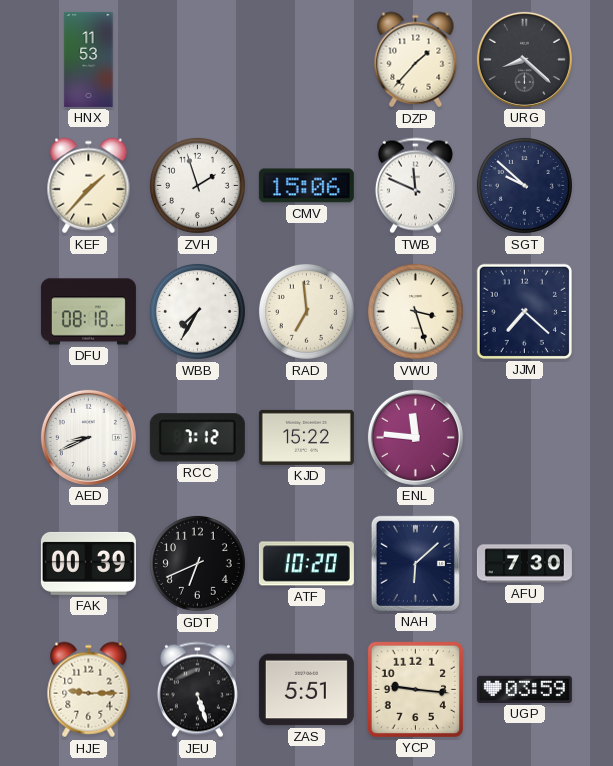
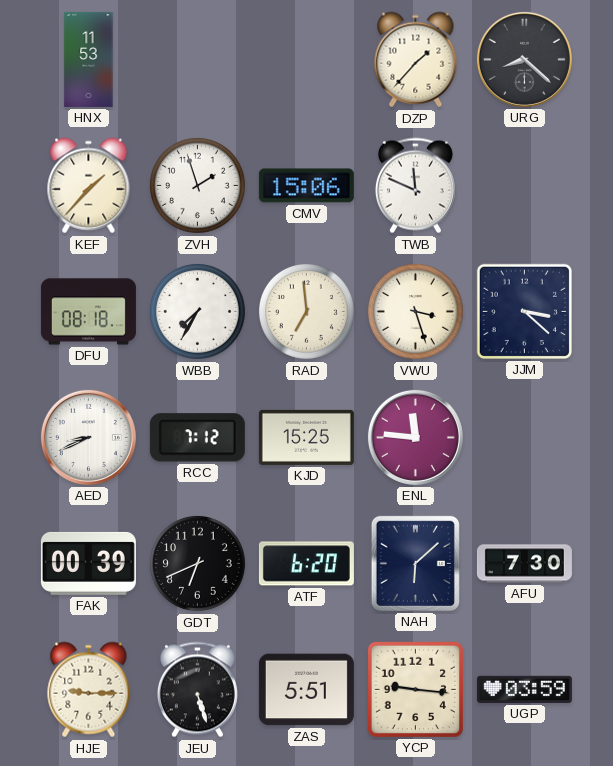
SGT: 9:52 -> none
JJM: 7:22 -> 3:22
KJD: 15:22 -> 15:25
ATF: 10:20 -> 6:20
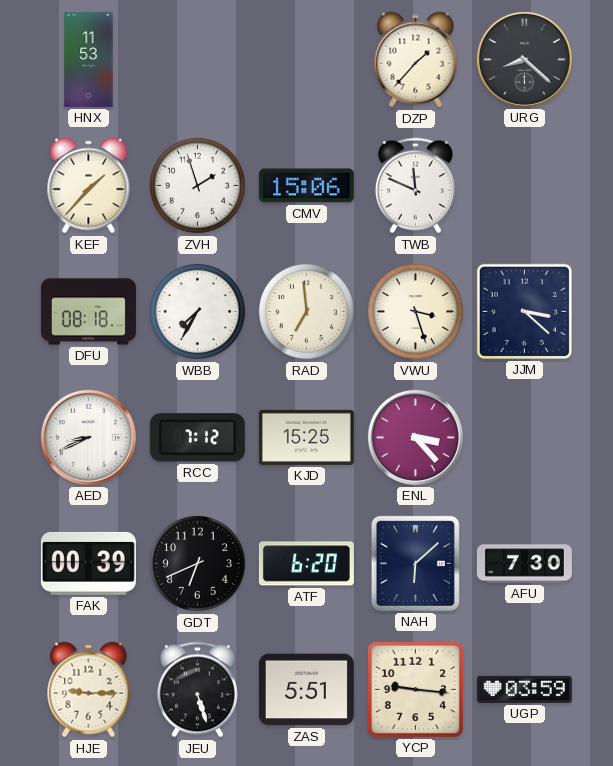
ENL: 11:46 -> 3:23
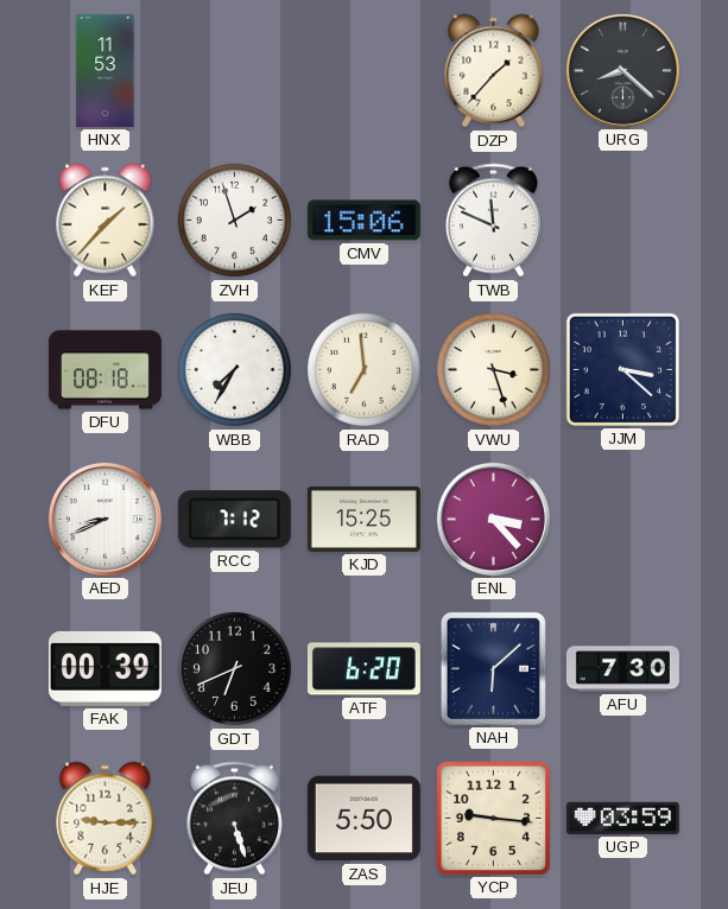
ZAS: 5:51 -> 5:50
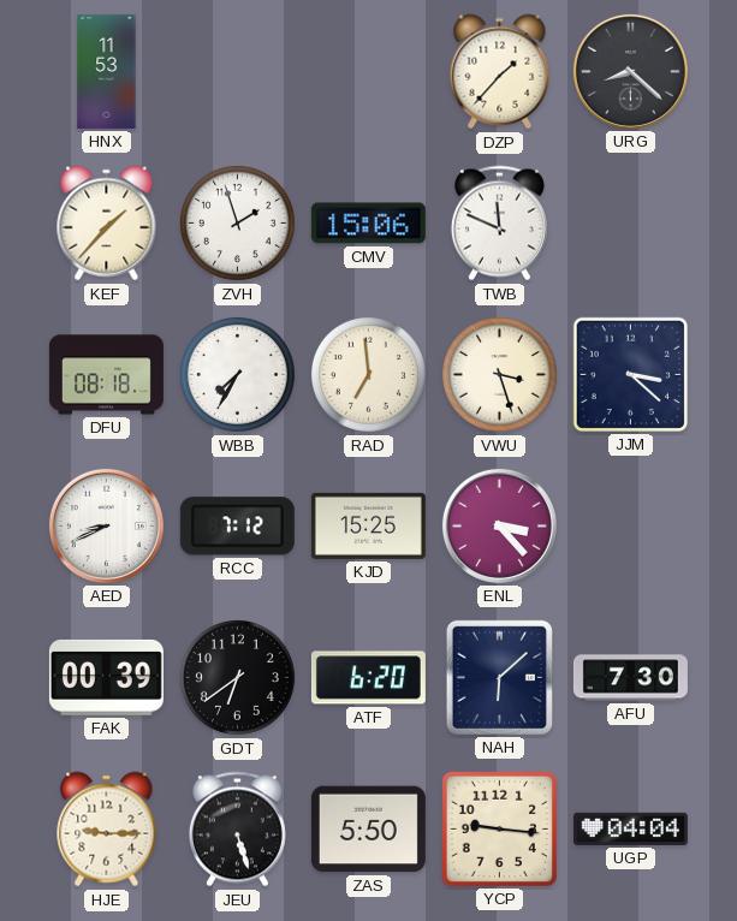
GDT: 6:41 -> 6:39
UGP: 03:59 -> 04:04
